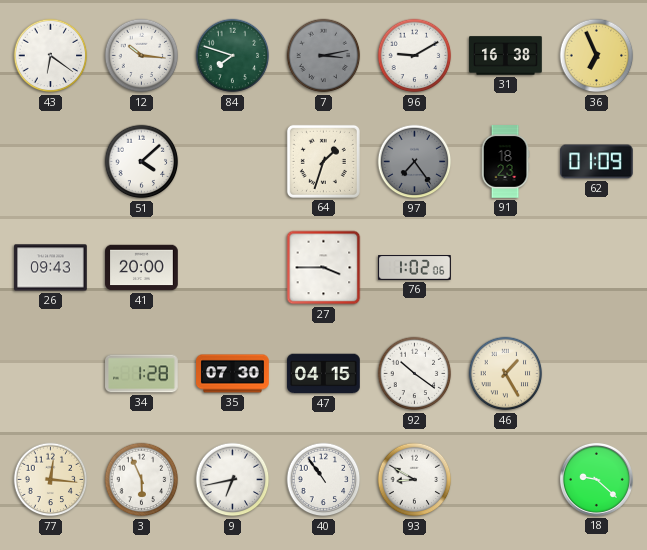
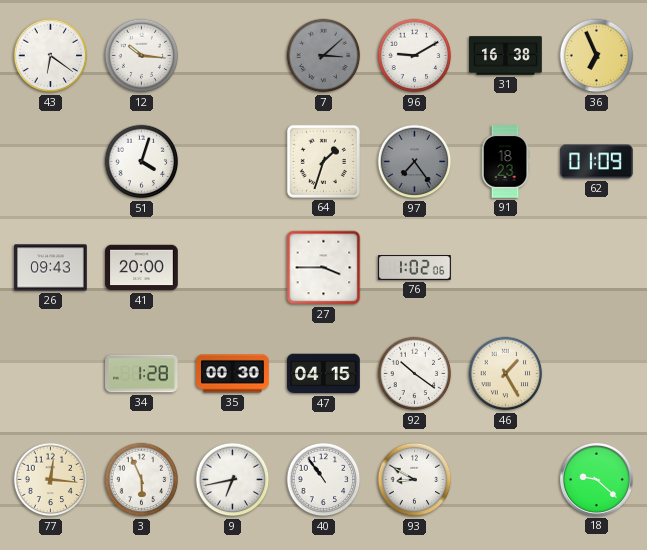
84: 7:48 -> none
7: 3:13 -> 3:08
51: 4:08 -> 4:03
35: 07:30 -> 00:30
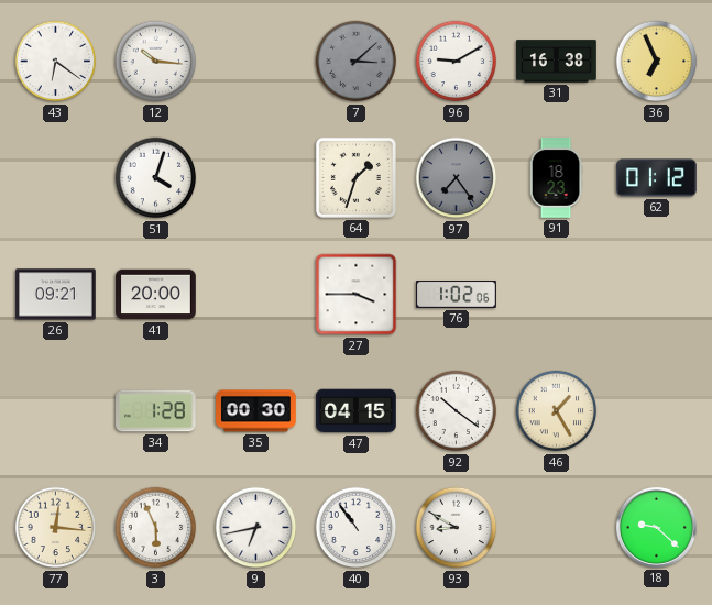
62: 01:09 -> 01:12
26: 09:43 -> 09:21
